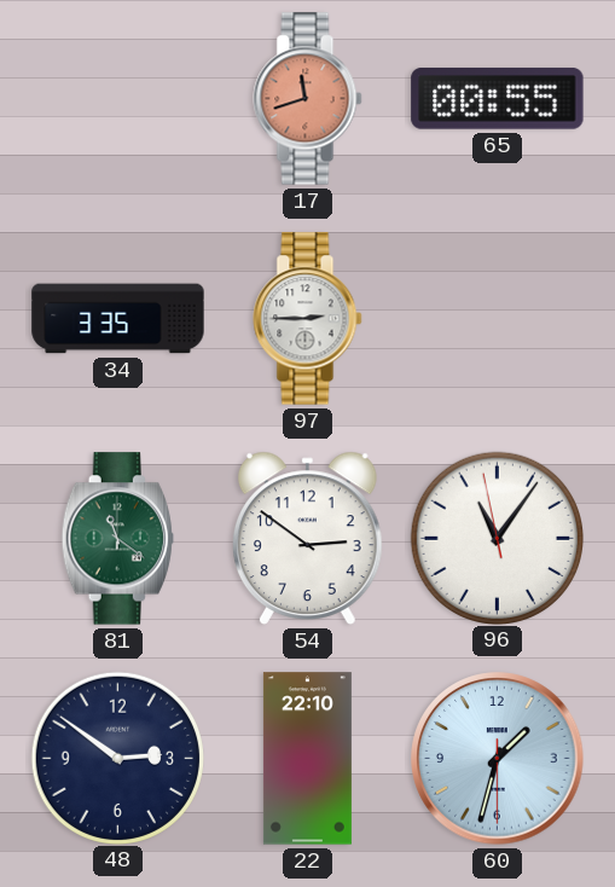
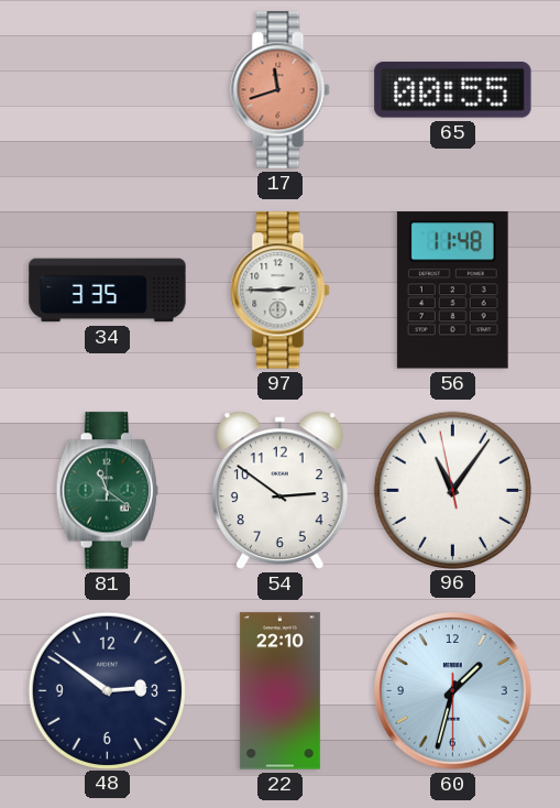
56: none -> 11:48
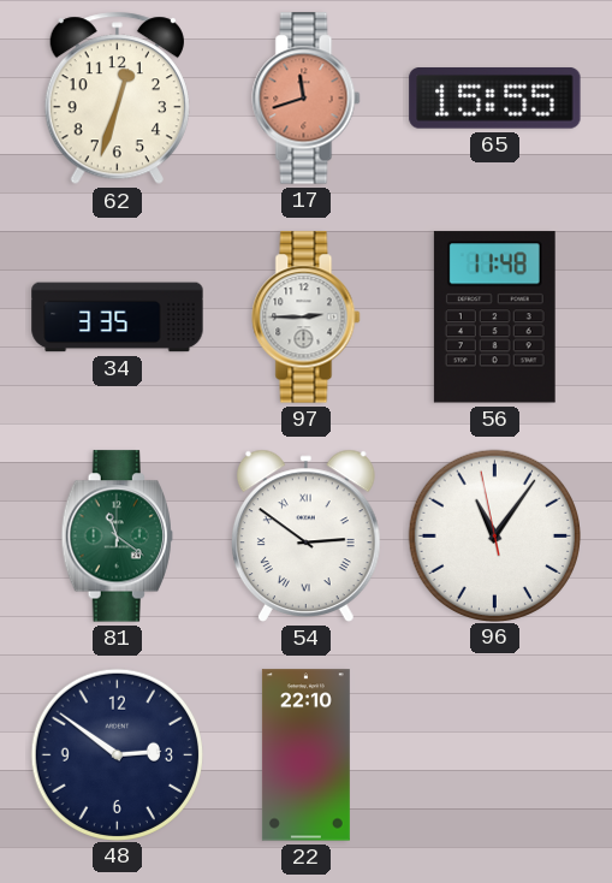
62: none -> 12:33
65: 00:55 -> 15:55
54 numerals: Arabic -> Roman
60: 1:32 -> none
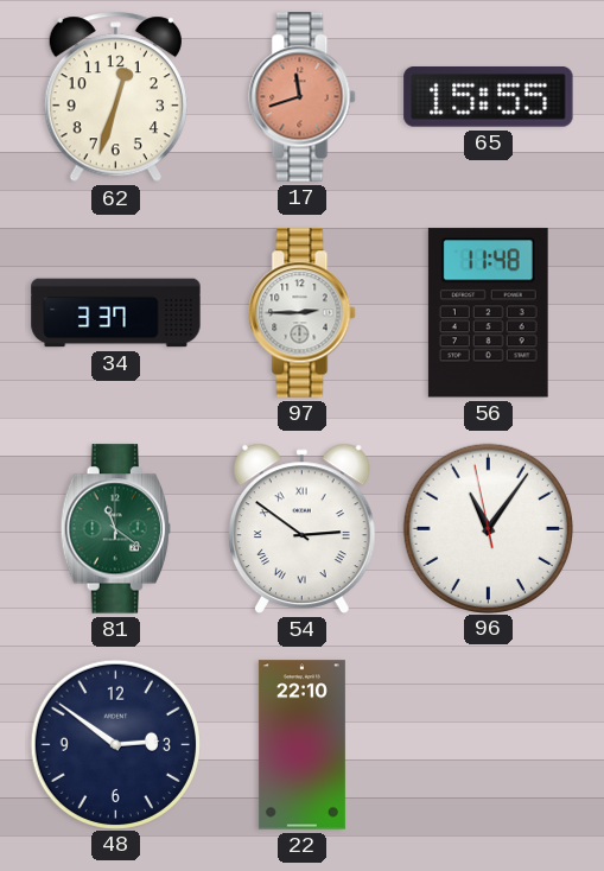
34: 3:35 -> 3:37
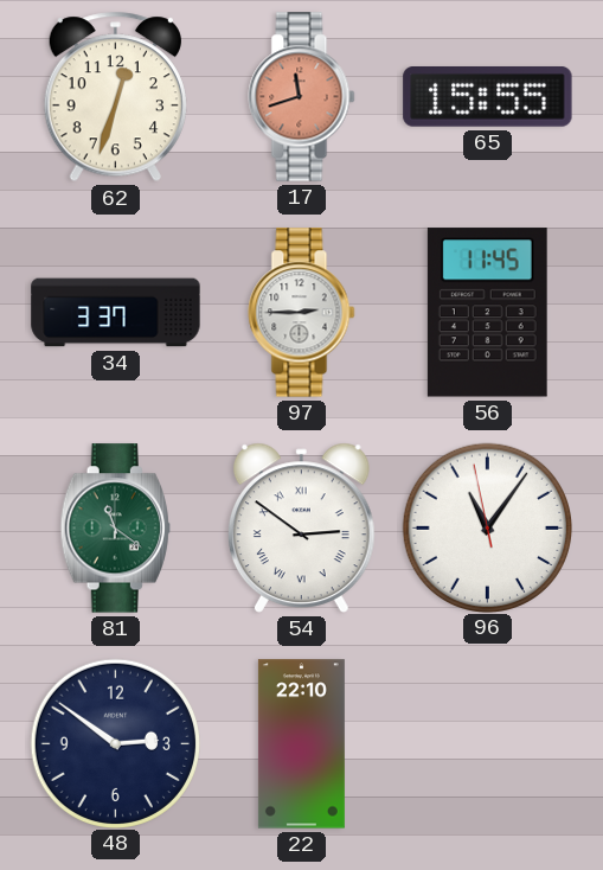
56: 11:48 -> 11:45
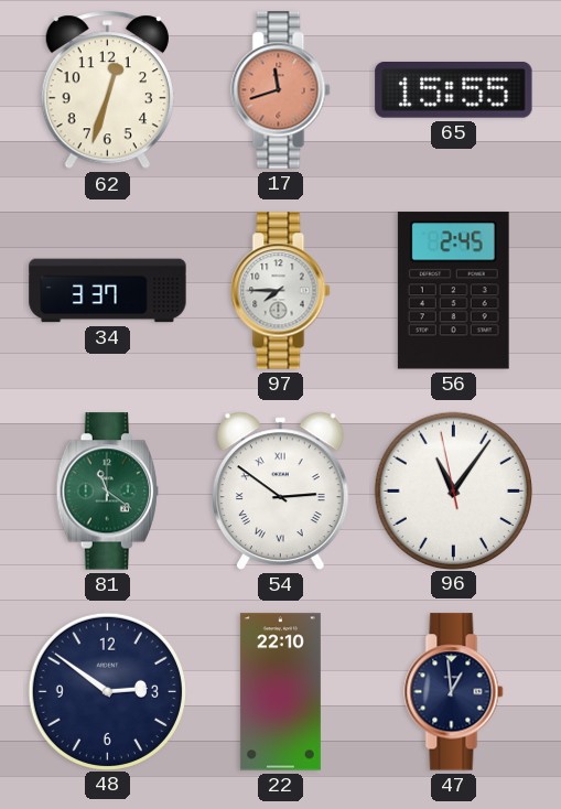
97: 2:45 -> 7:45
56: 11:45 -> 2:45
47: none -> 12:59
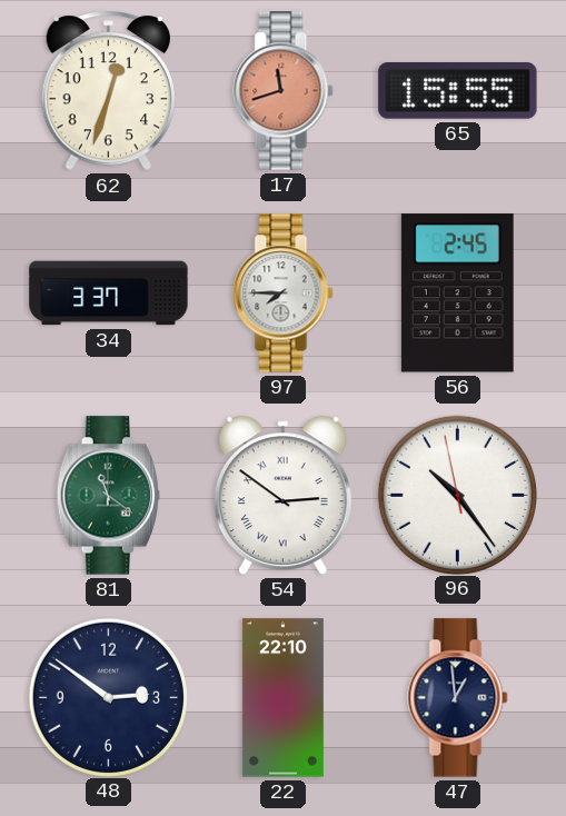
96: 11:05 -> 10:23
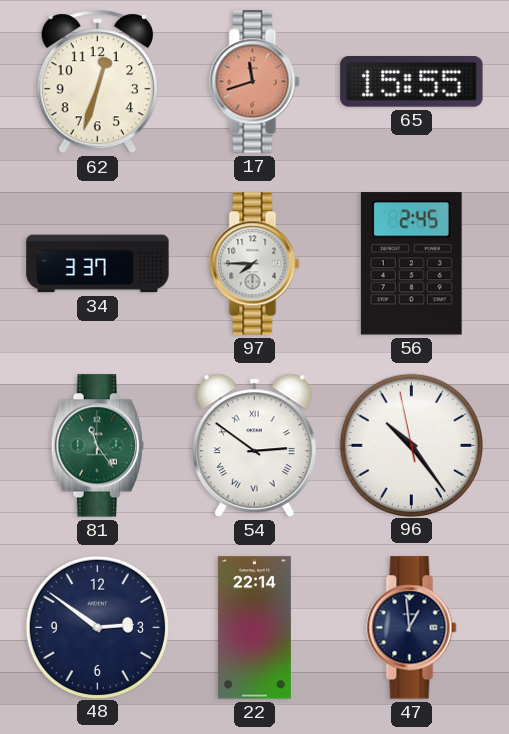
81: 11:21 -> 11:24
22: 22:10 -> 22:14
